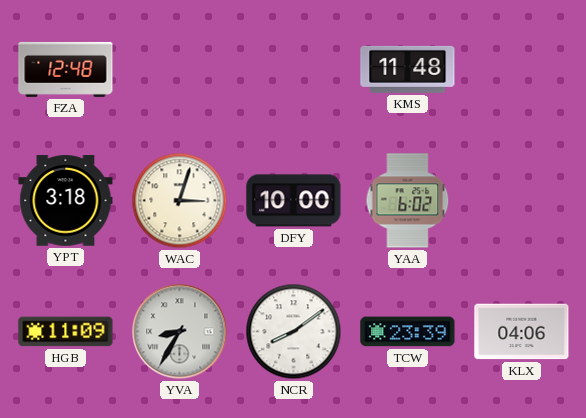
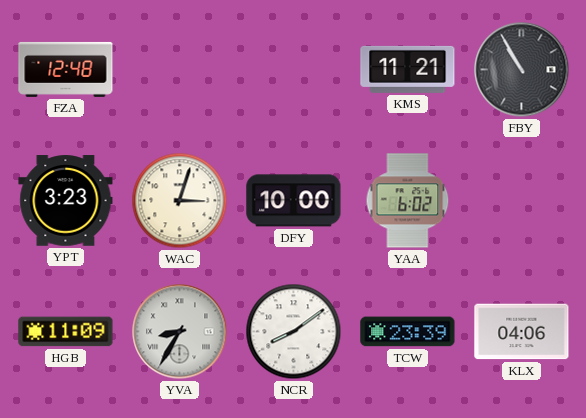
KMS: 11:48 -> 11:21
FBY: none -> 10:55
YPT: 3:18 -> 3:23
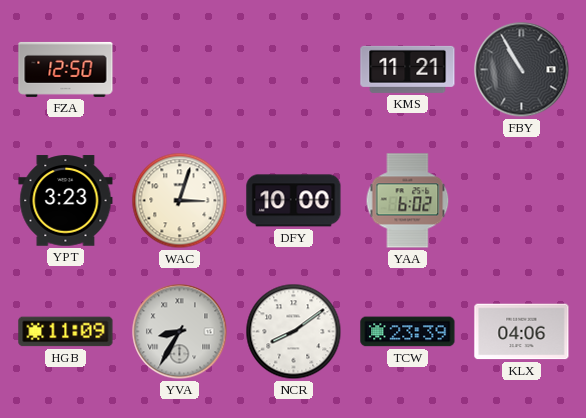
FZA: 12:48 -> 12:50
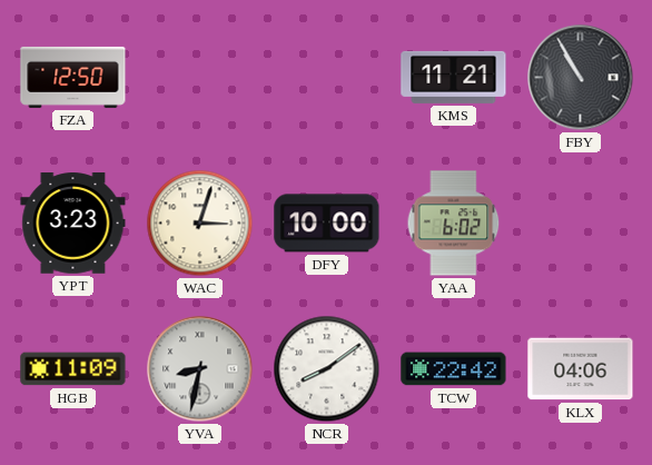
YVA: 8:35 -> 8:32
TCW: 23:39 -> 22:42
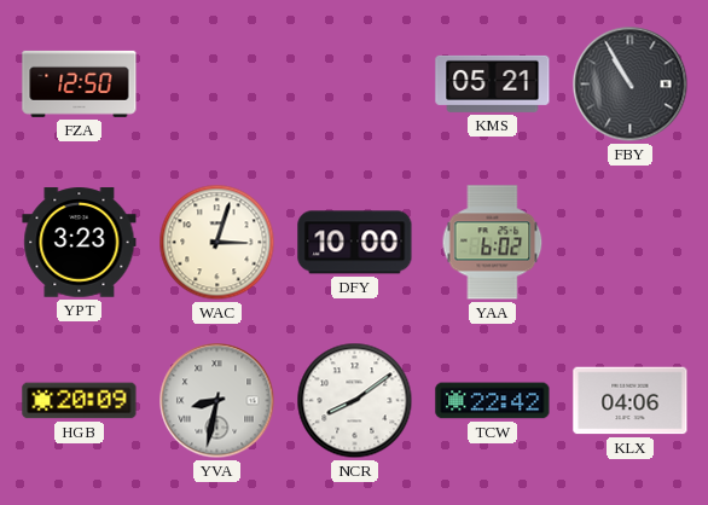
KMS: 11:21 -> 05:21
HGB: 11:09 -> 20:09
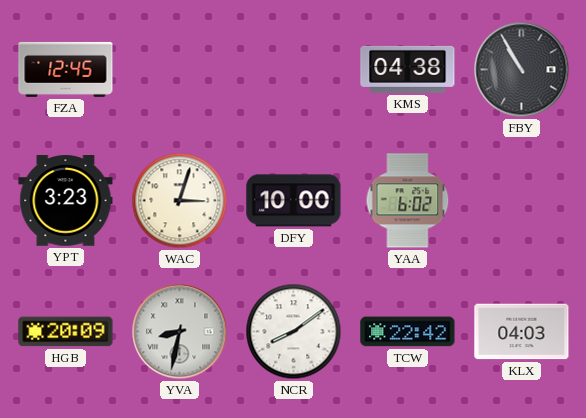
FZA: 12:50 -> 12:45
KMS: 05:21 -> 04:38
KLX: 04:06 -> 04:03
